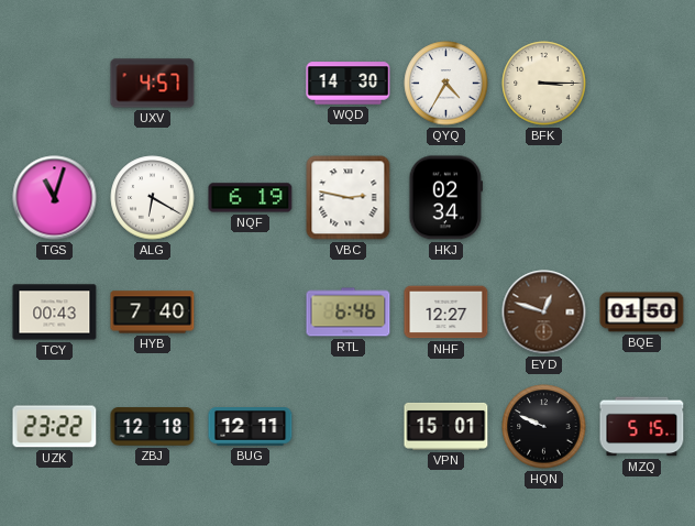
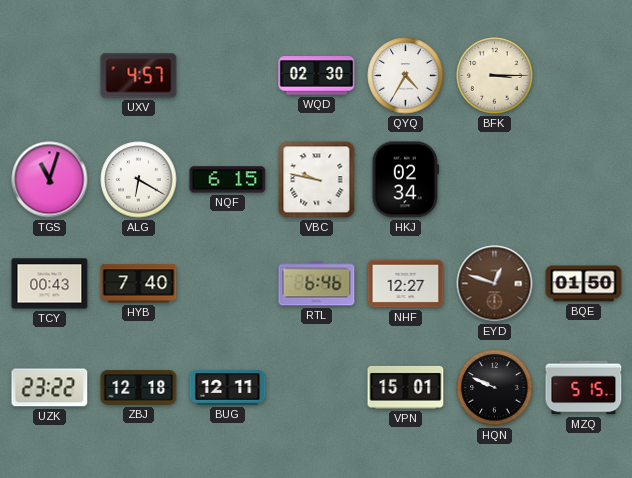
WQD: 14:30 -> 02:30
NQF: 6:19 -> 6:15
VBC: 2:47 -> 9:47
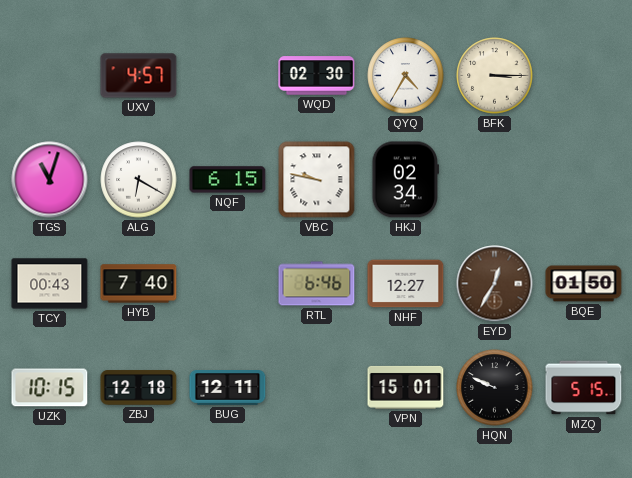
EYD: 12:48 -> 12:35
UZK: 23:22 -> 10:15
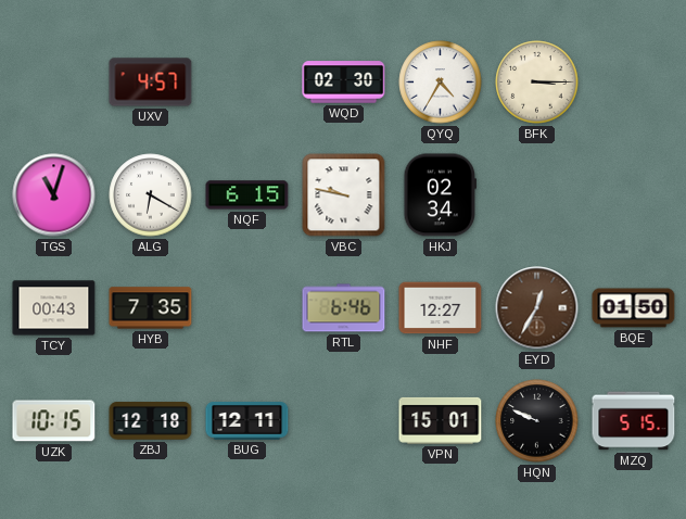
HYB: 7:40 -> 7:35
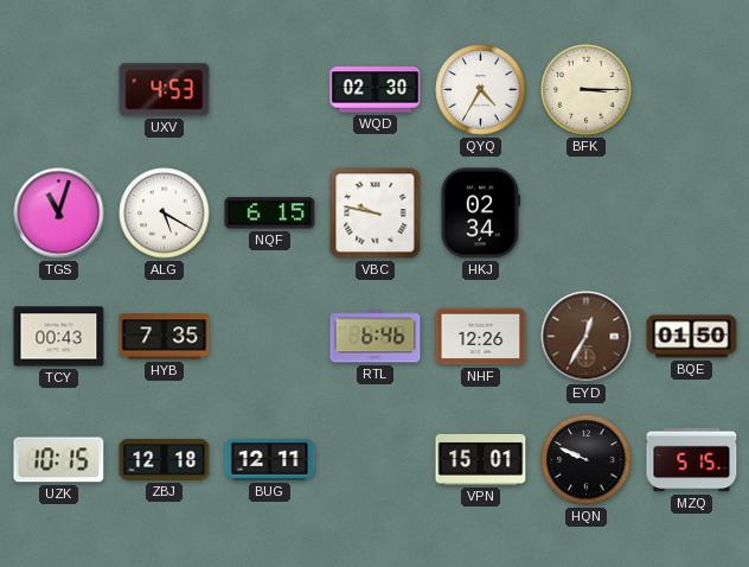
UXV: 4:57 -> 4:53
ALG: 6:20 -> 5:20
NHF: 12:27 -> 12:26
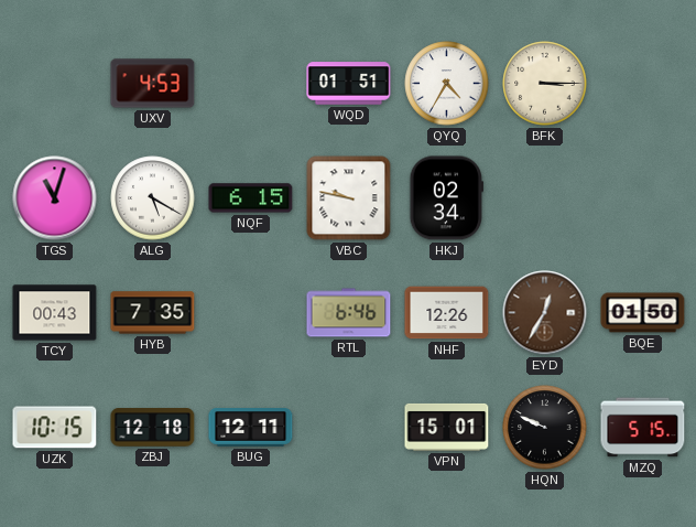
WQD: 02:30 -> 01:51
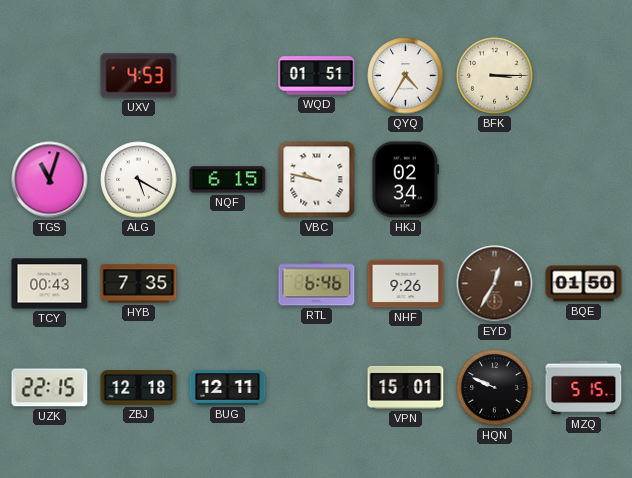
NHF: 12:26 -> 9:26
UZK: 10:15 -> 22:15
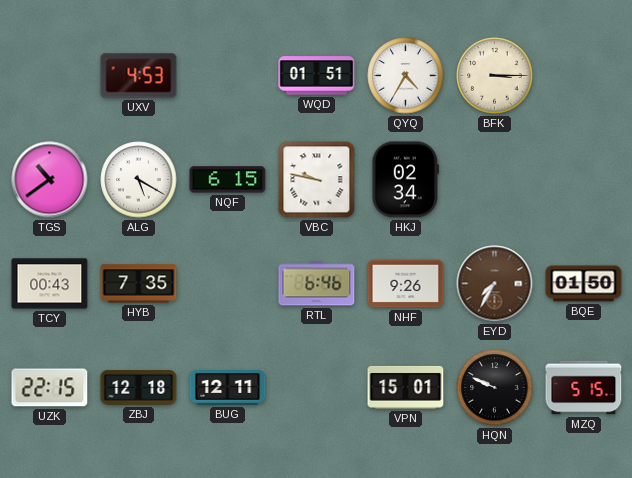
TGS: 11:03 -> 10:39
EYD: 12:35 -> 7:35
